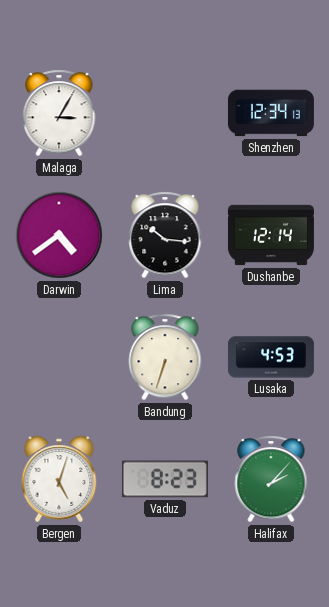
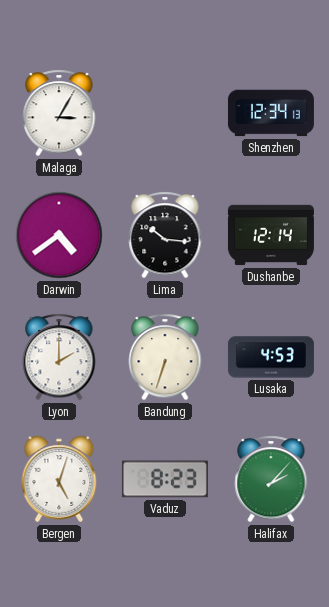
Lyon: none -> 2:00
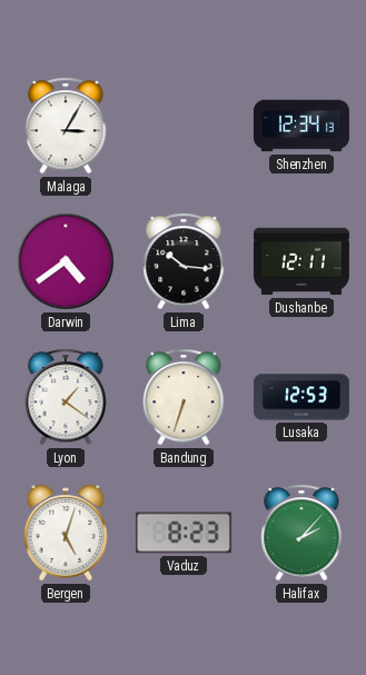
Dushanbe: 12:14 -> 12:11
Lyon: 2:00 -> 1:21
Lusaka: 4:53 -> 12:53
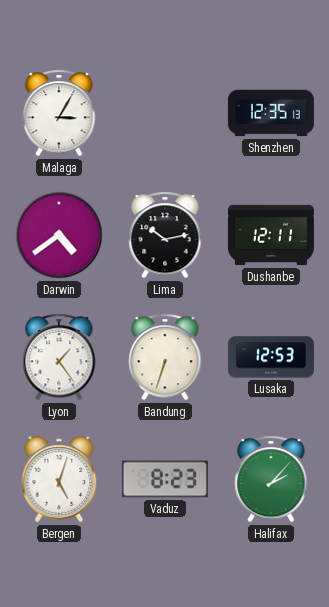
Shenzhen: 12:34 -> 12:35
Lima: 10:16 -> 10:13
Lyon: 1:21 -> 1:24
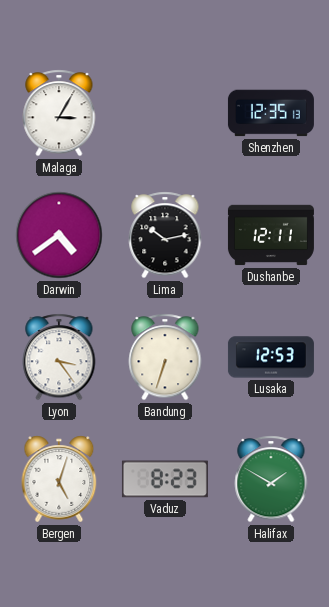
Lyon: 1:24 -> 3:24
Halifax: 2:07 -> 1:50
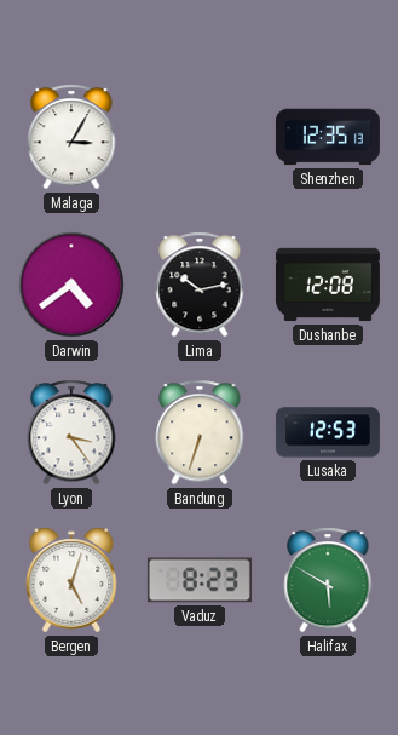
Dushanbe: 12:11 -> 12:08
Halifax: 1:50 -> 5:50
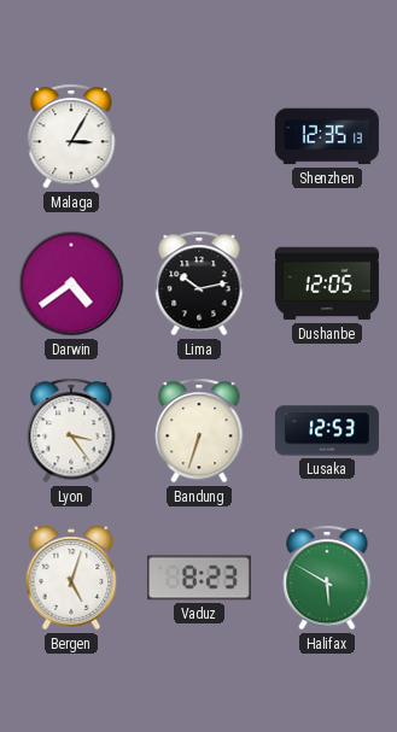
Dushanbe: 12:08 -> 12:05
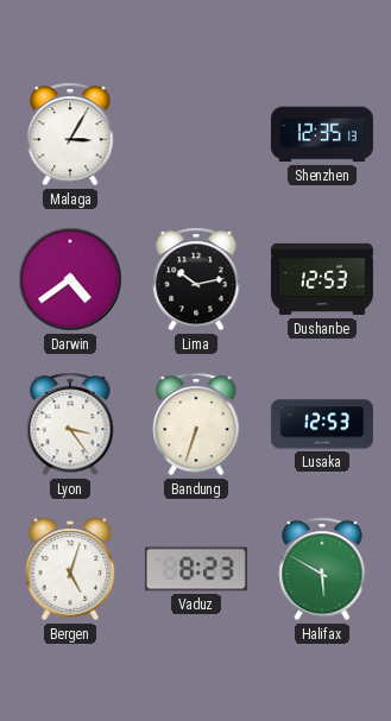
Dushanbe: 12:05 -> 12:53
